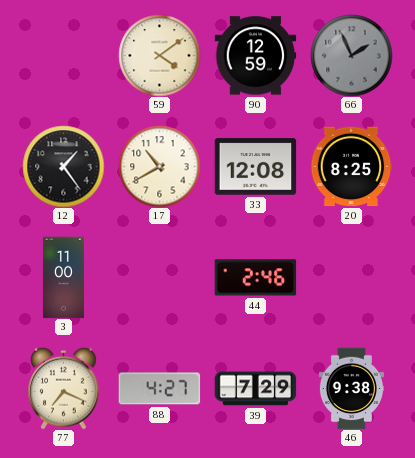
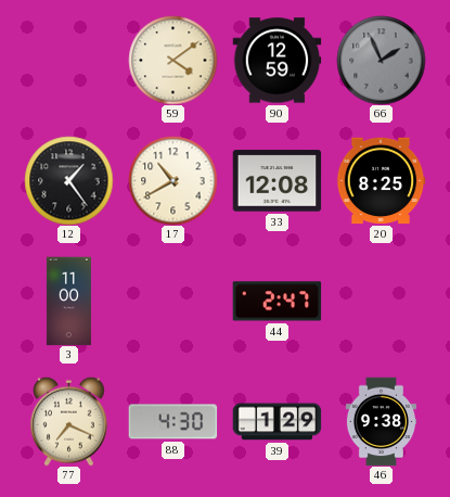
44: 2:46 -> 2:47
88: 4:27 -> 4:30
39: 7:29 -> 1:29
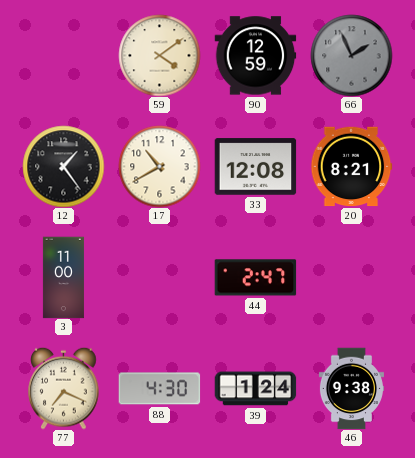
20: 8:25 -> 8:21
39: 1:29 -> 1:24
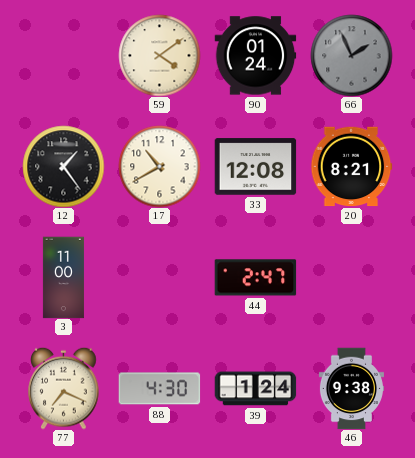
90: 12:59 -> 01:24
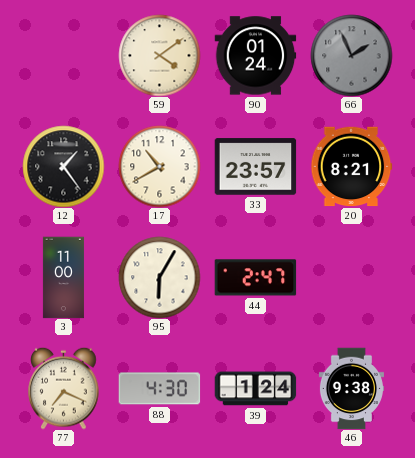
33: 12:08 -> 23:57
95: none -> 6:05
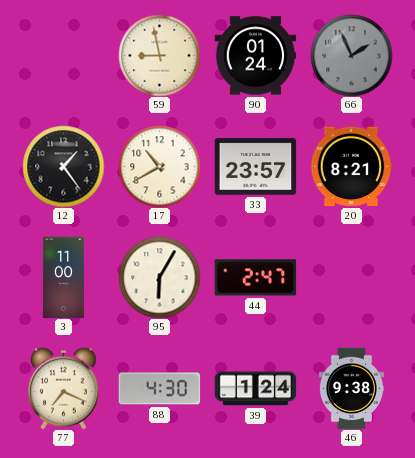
59: 4:09 -> 8:58
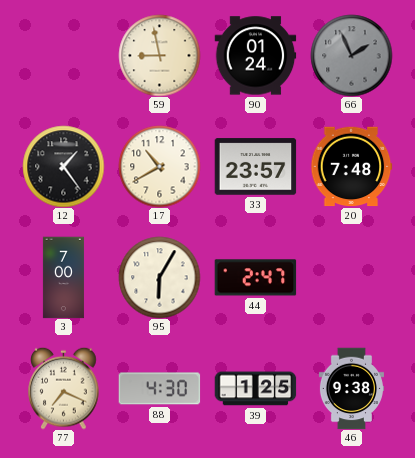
20: 8:21 -> 7:48
3: 11:00 -> 7:00
39: 1:24 -> 1:25
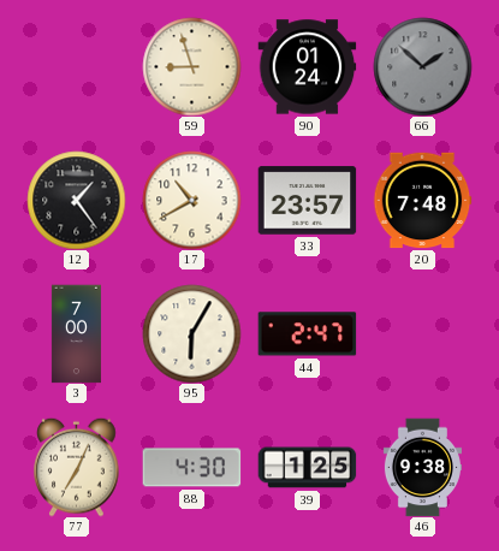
59: 8:58 -> 8:57
66: 1:56 -> 1:52
77: 7:19 -> 7:04
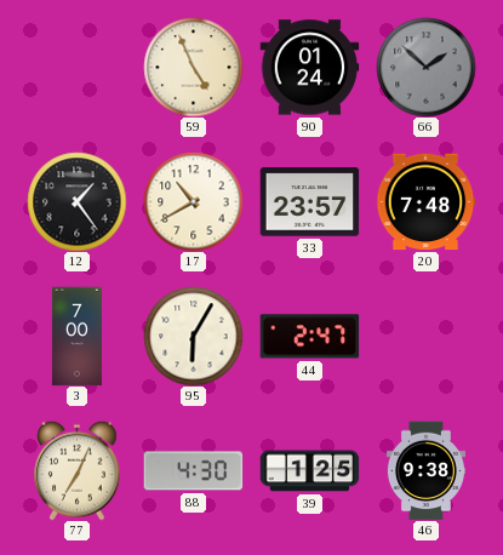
59: 8:57 -> 4:56
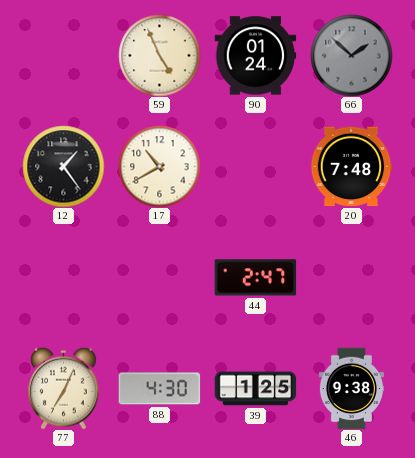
33: 23:57 -> none
3: 7:00 -> none
95: 6:05 -> none
